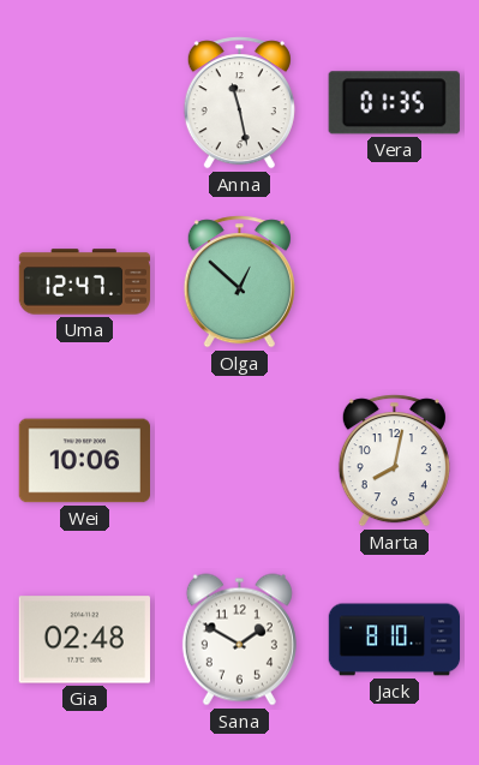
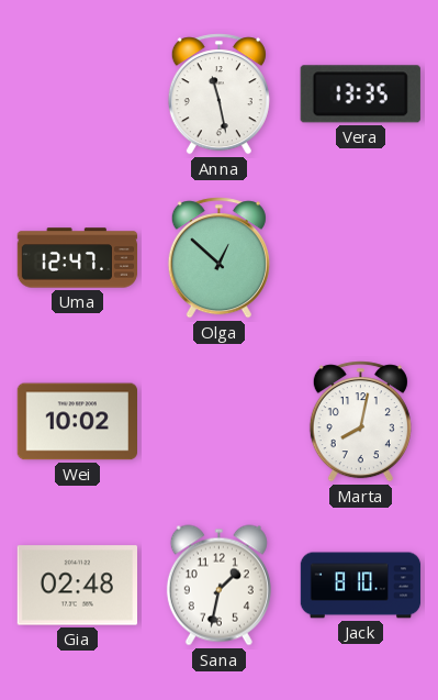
Vera: 01:35 -> 13:35
Wei: 10:06 -> 10:02
Sana: 1:50 -> 1:32
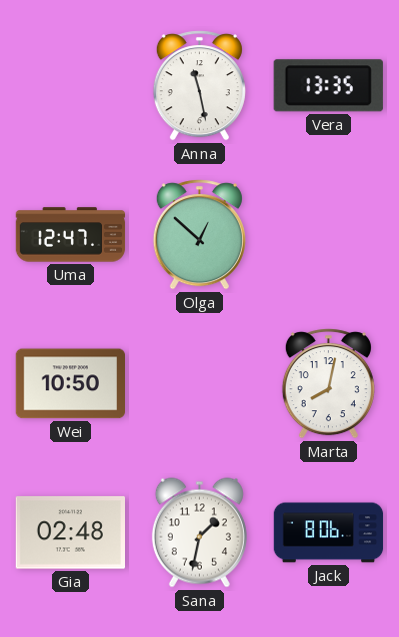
Wei: 10:02 -> 10:50
Jack: 8:10 -> 8:06
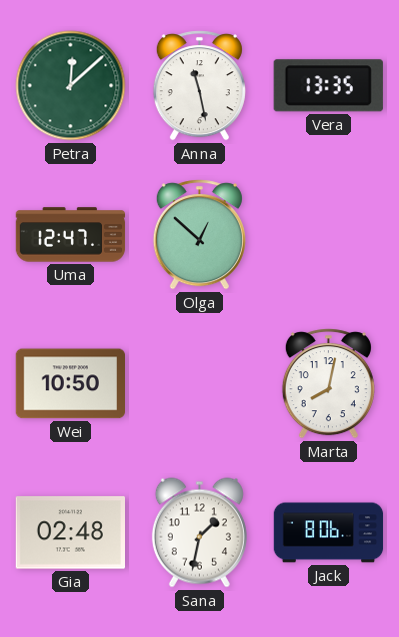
Petra: none -> 12:08
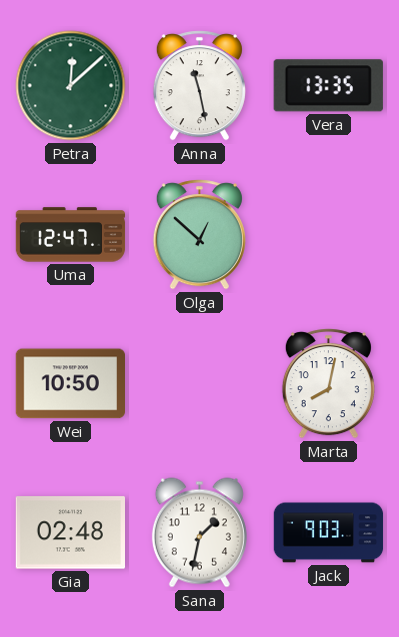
Jack: 8:06 -> 9:03
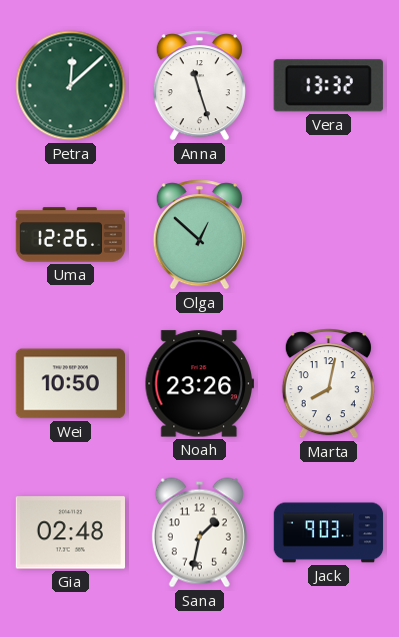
Anna: 11:28 -> 11:27
Vera: 13:35 -> 13:32
Uma: 12:47 -> 12:26
Noah: none -> 23:26
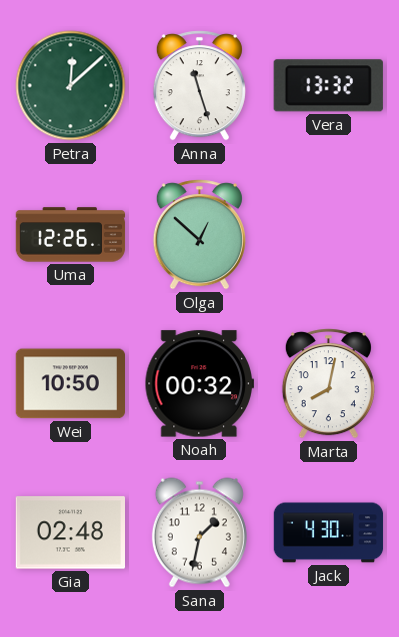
Noah: 23:26 -> 00:32
Jack: 9:03 -> 4:30
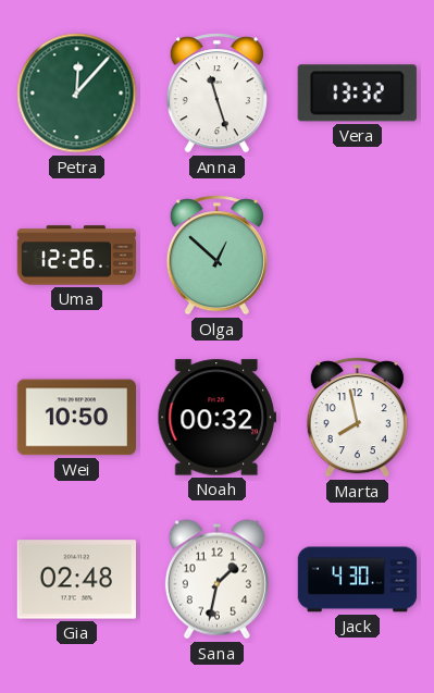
Petra: 12:08 -> 12:07
Marta: 8:02 -> 7:58
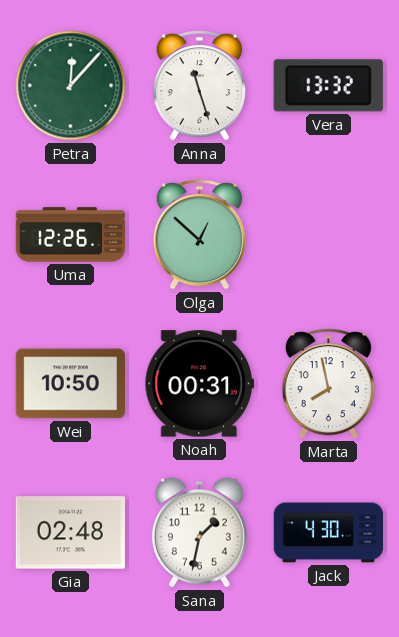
Noah: 00:32 -> 00:31
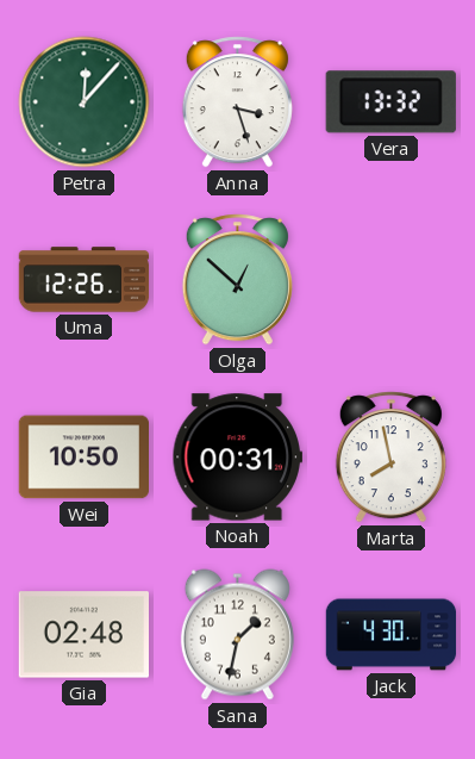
Anna: 11:27 -> 3:27
